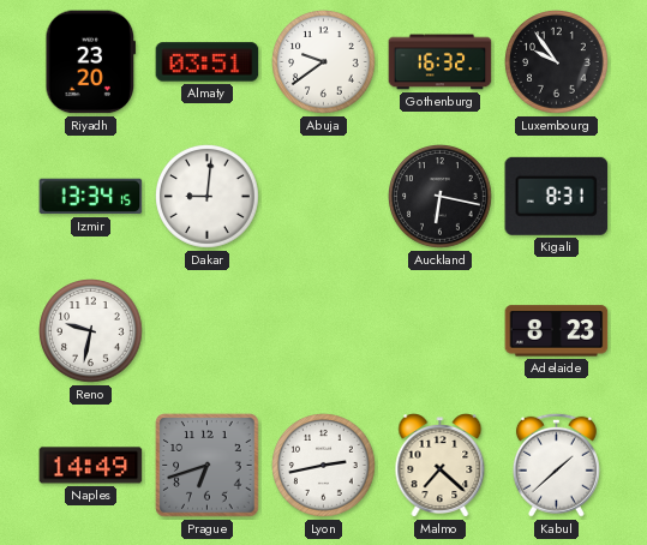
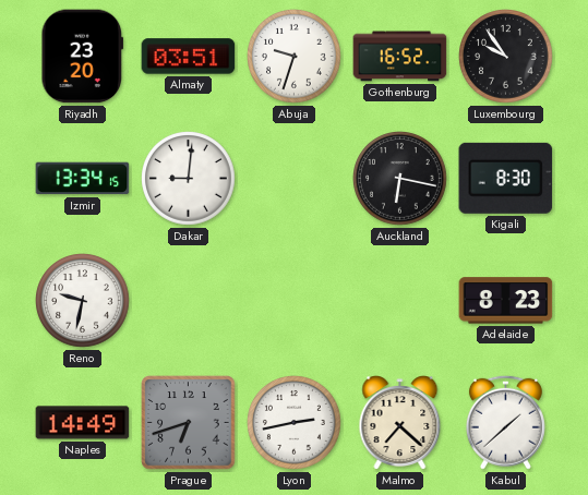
Abuja: 9:39 -> 9:33
Gothenburg: 16:32 -> 16:52
Kigali: 8:31 -> 8:30
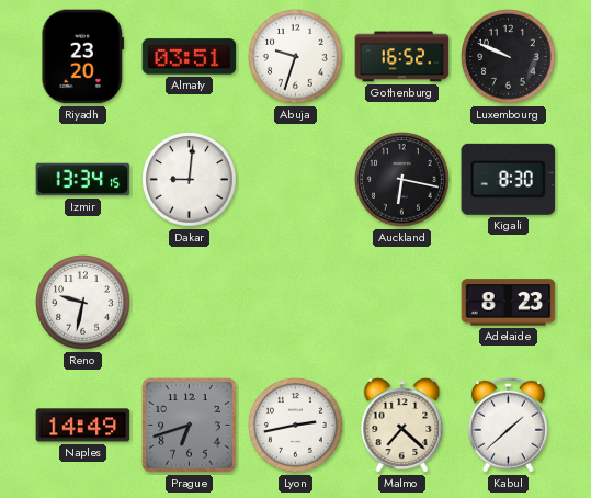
Luxembourg: 9:54 -> 9:49
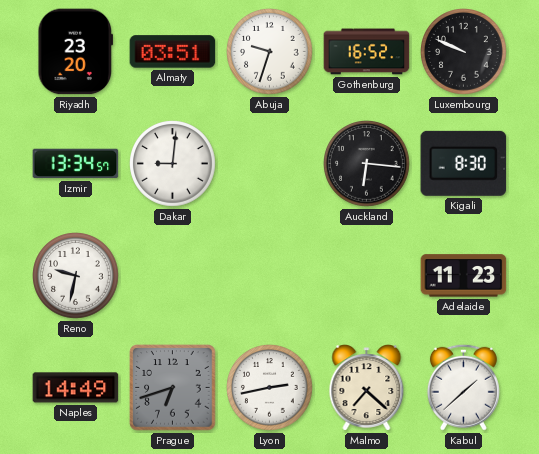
Izmir: 13:34:15 -> 13:34:57
Auckland: 6:17 -> 6:16
Adelaide: 8:23 -> 11:23
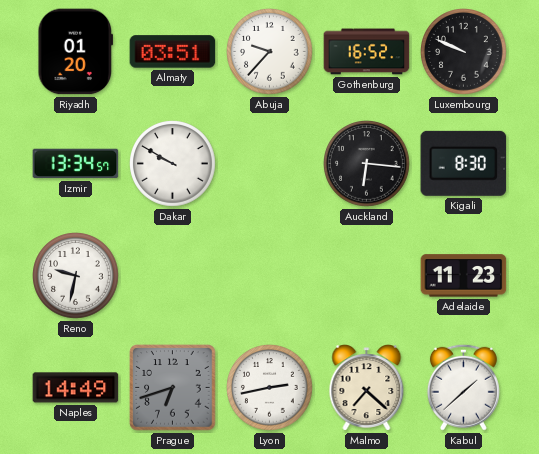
Riyadh: 23:20 -> 01:20
Abuja: 9:33 -> 9:37
Dakar: 9:01 -> 9:50
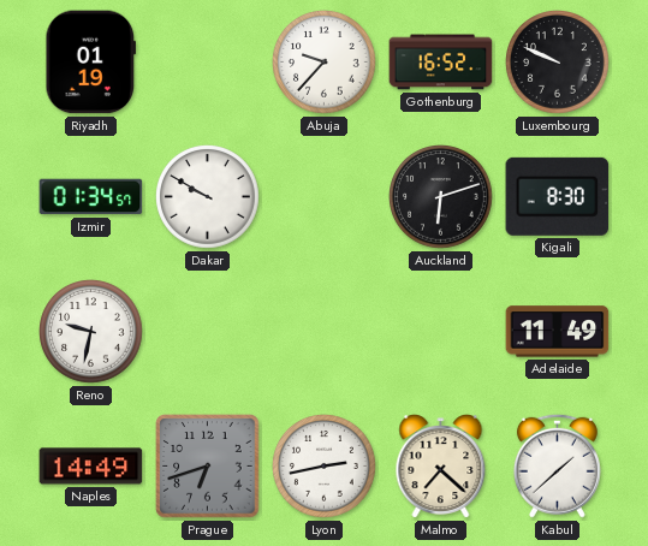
Riyadh: 01:20 -> 01:19
Almaty: 03:51 -> none
Izmir: 13:34 -> 01:34
Auckland: 6:16 -> 6:12
Adelaide: 11:23 -> 11:49
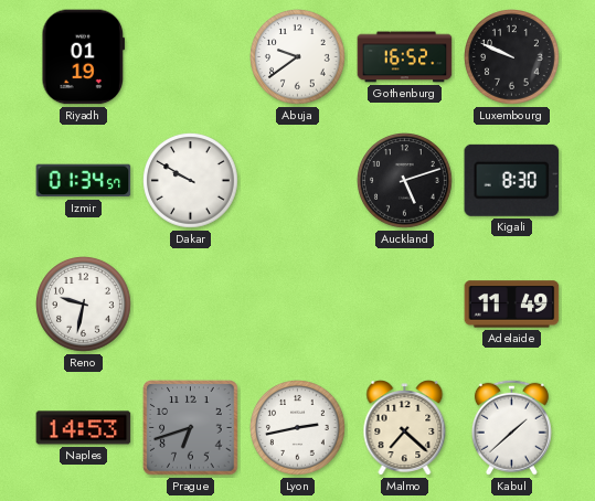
Abuja: 9:37 -> 9:39
Auckland: 6:12 -> 5:12
Naples: 14:49 -> 14:53
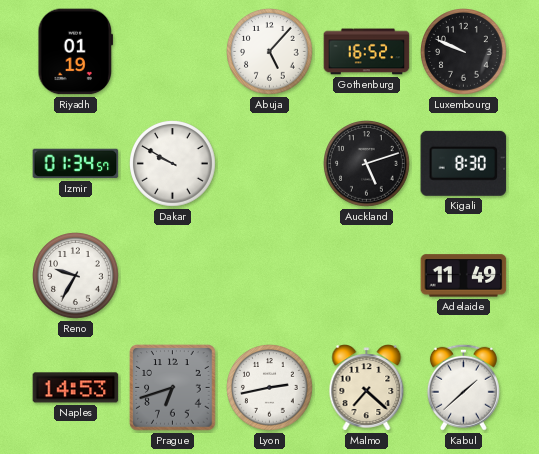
Abuja: 9:39 -> 5:07
Reno: 9:32 -> 9:35
